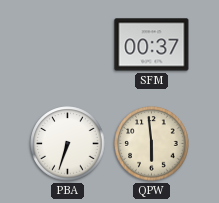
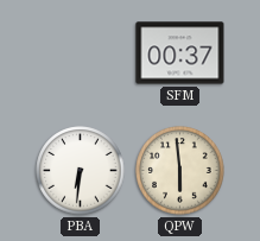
PBA: 6:33 -> 6:31
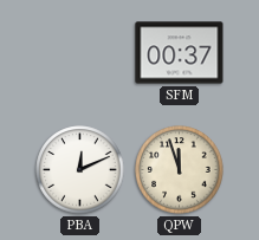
PBA: 6:31 -> 12:11
QPW: 5:59 -> 11:57
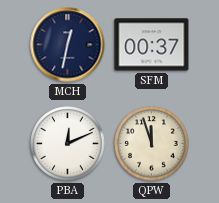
MCH: none -> 12:32
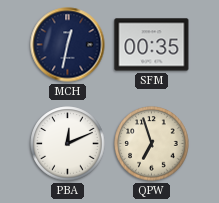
SFM: 00:37 -> 00:35
QPW: 11:57 -> 6:57
